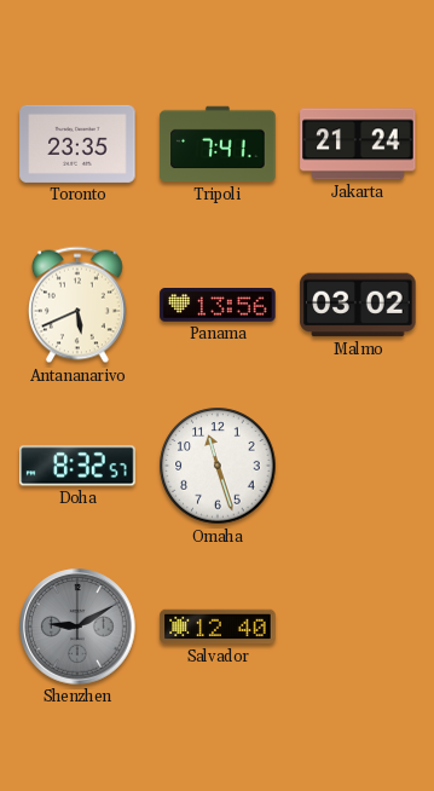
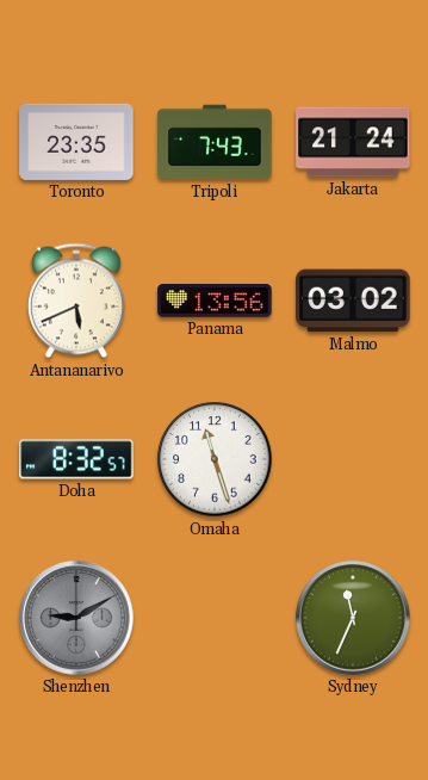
Tripoli: 7:41 -> 7:43
Salvador: 12:40 -> none
Sydney: none -> 11:34
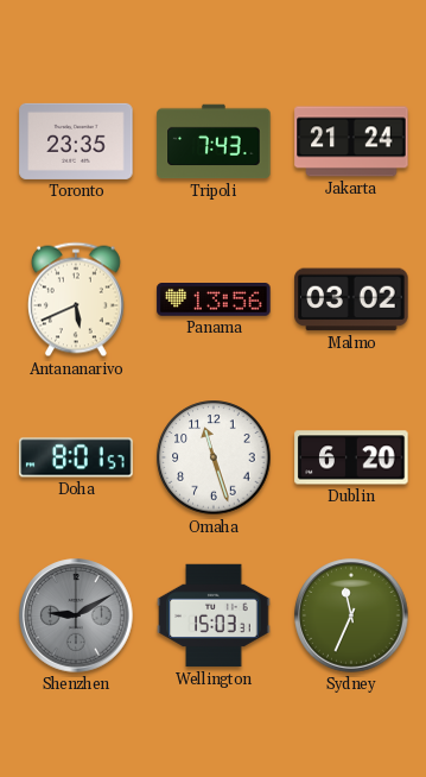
Doha: 8:32 -> 8:01
Dublin: none -> 6:20
Wellington: none -> 15:03
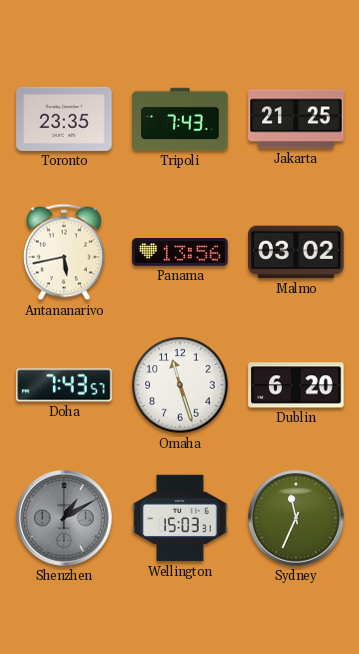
Jakarta: 21:24 -> 21:25
Antananarivo: 5:41 -> 5:43
Doha: 8:01 -> 7:43
Shenzhen: 9:10 -> 1:10
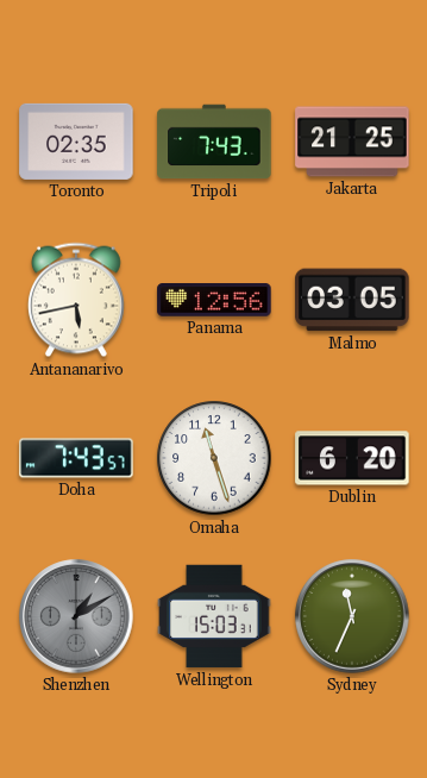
Toronto: 23:35 -> 02:35
Panama: 13:56 -> 12:56
Malmo: 03:02 -> 03:05
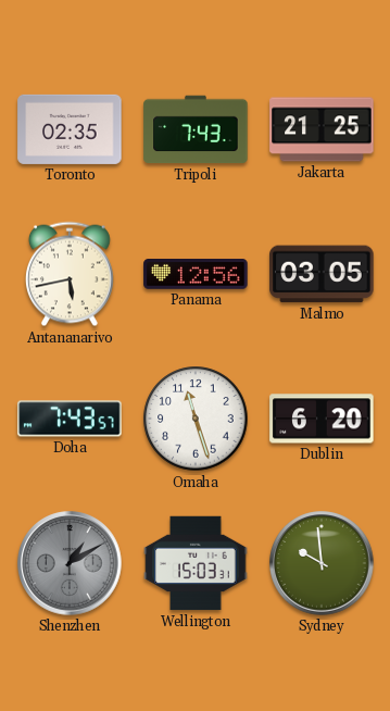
Sydney: 11:34 -> 9:59
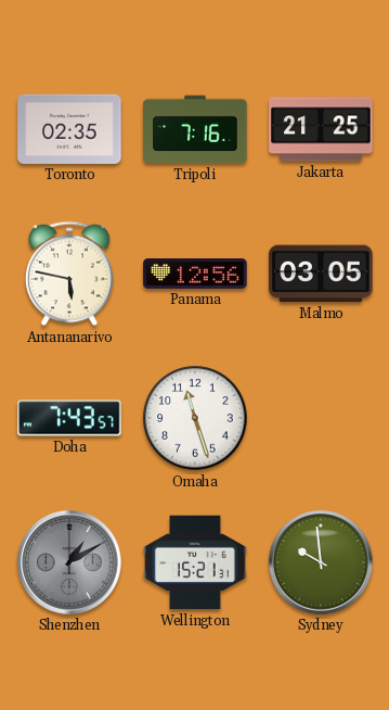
Tripoli: 7:43 -> 7:16
Antananarivo: 5:43 -> 5:47
Dublin: 6:20 -> none
Wellington: 15:03 -> 15:21
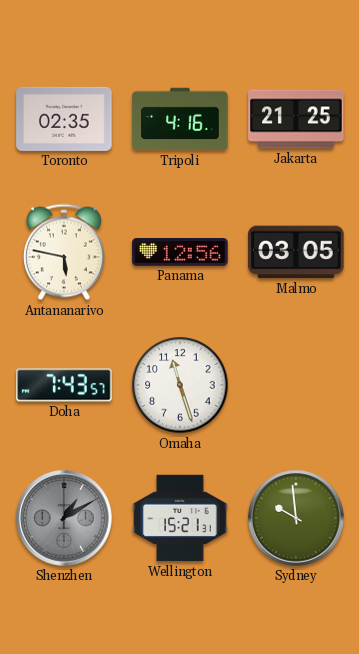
Tripoli: 7:16 -> 4:16
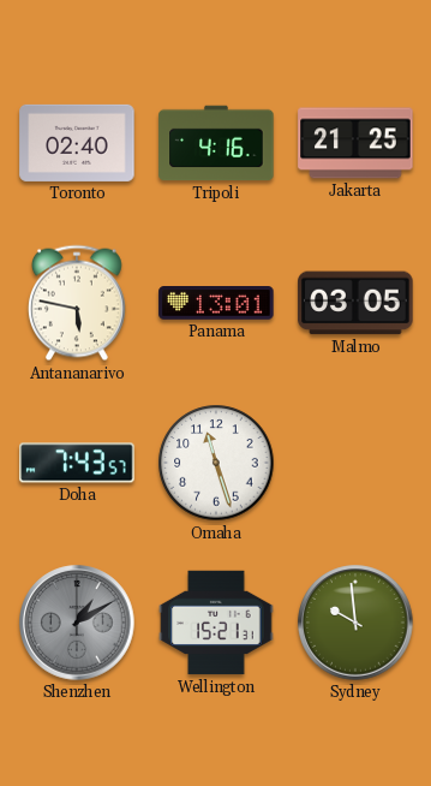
Toronto: 02:35 -> 02:40
Panama: 12:56 -> 13:01
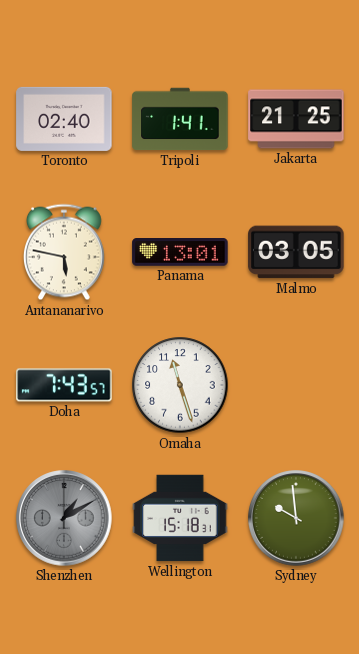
Tripoli: 4:16 -> 1:41
Wellington: 15:21 -> 15:18
